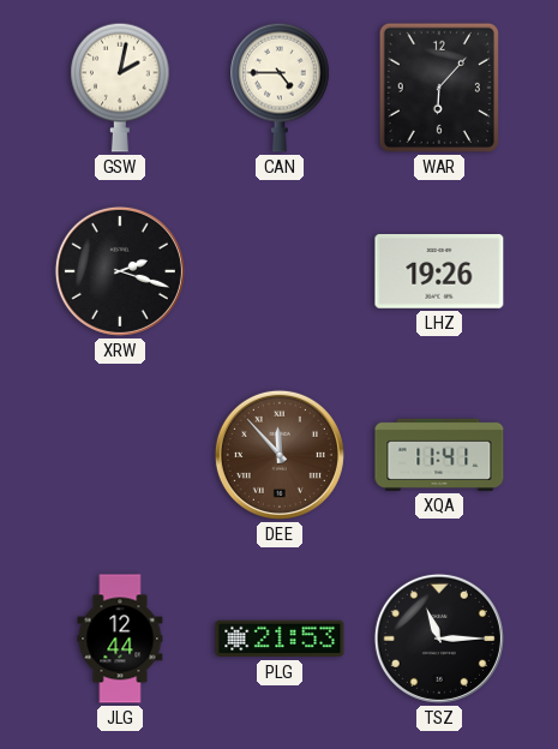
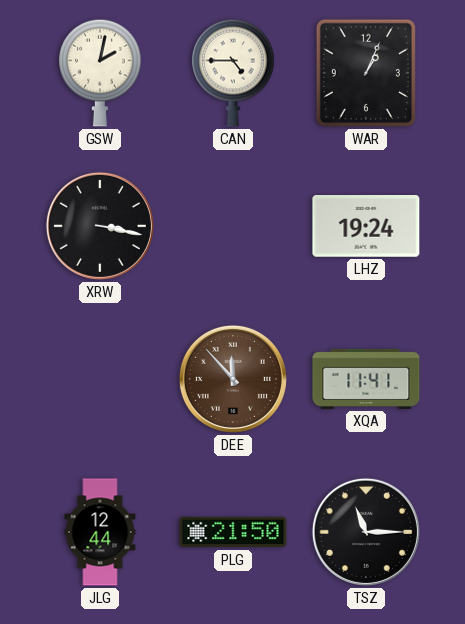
WAR: 6:07 -> 1:04
XRW: 2:18 -> 3:17
LHZ: 19:26 -> 19:24
PLG: 21:53 -> 21:50
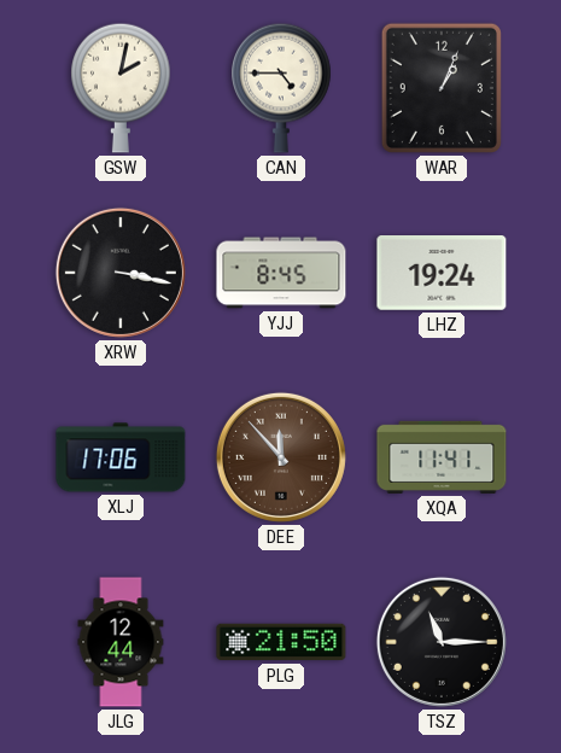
YJJ: none -> 8:45
XLJ: none -> 17:06
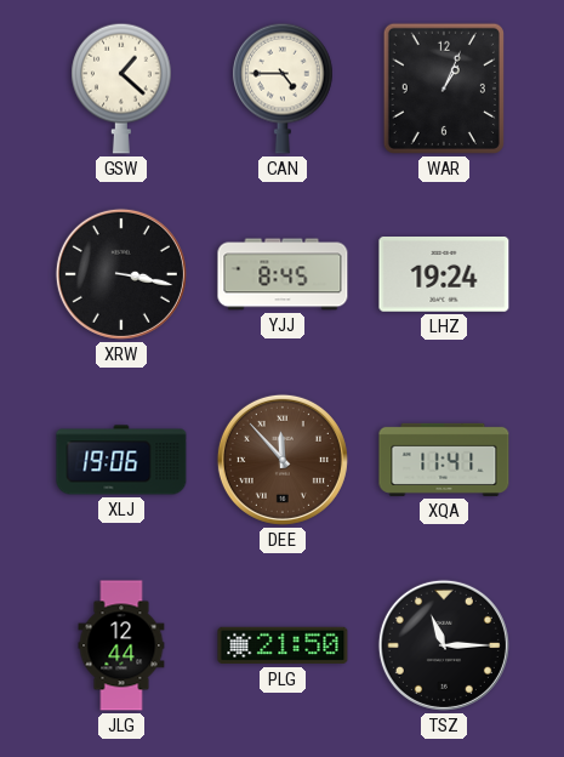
GSW: 2:02 -> 1:22
XLJ: 17:06 -> 19:06
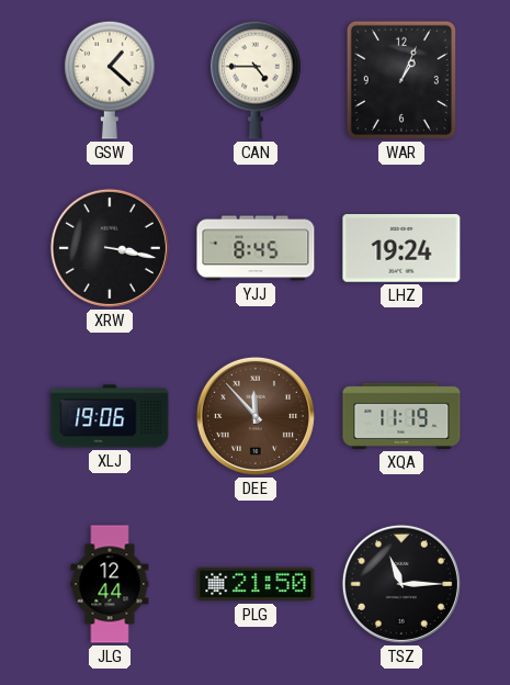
XQA: 11:41 -> 11:19
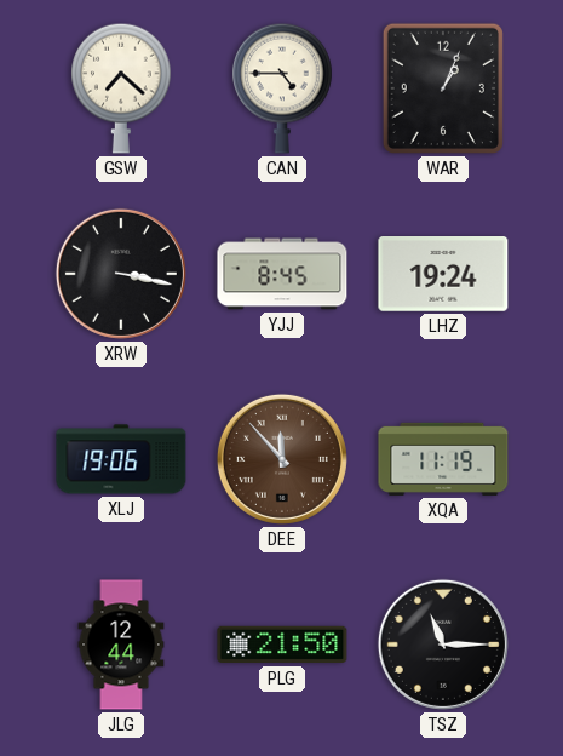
GSW: 1:22 -> 7:22
